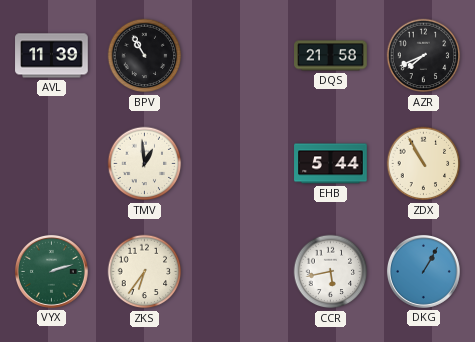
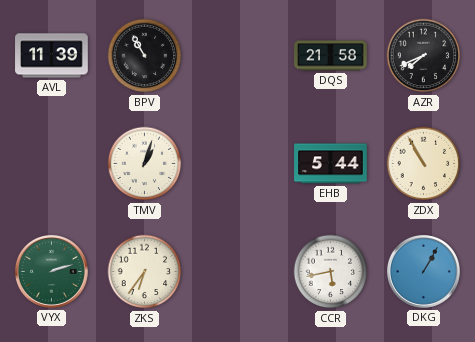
TMV: 12:59 -> 1:03
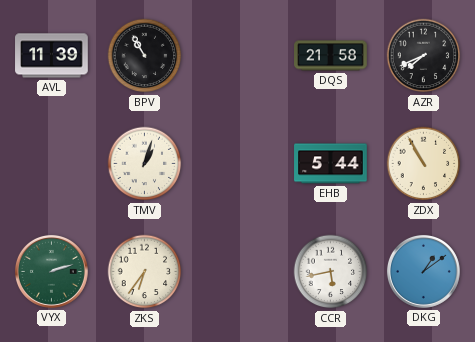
DKG: 1:05 -> 1:09
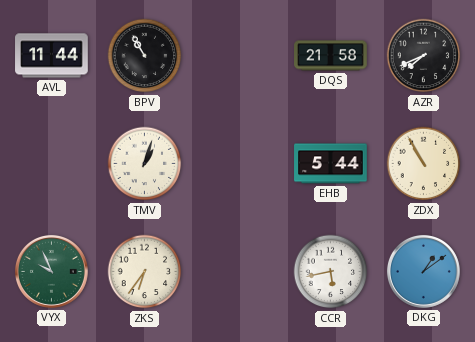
AVL: 11:39 -> 11:44
VYX: 2:12 -> 9:56
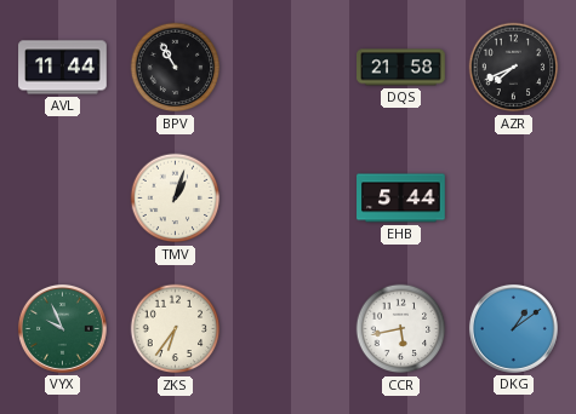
ZDX: 10:55 -> none
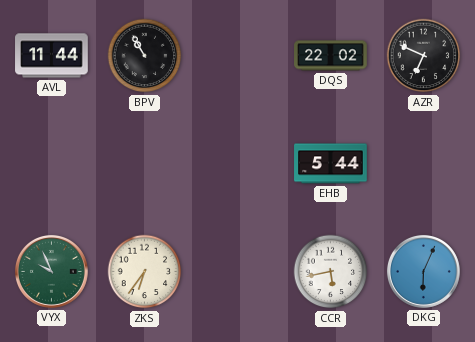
DQS: 21:58 -> 22:02
AZR: 7:41 -> 6:49
TMV: 1:03 -> none
DKG: 1:09 -> 6:04
